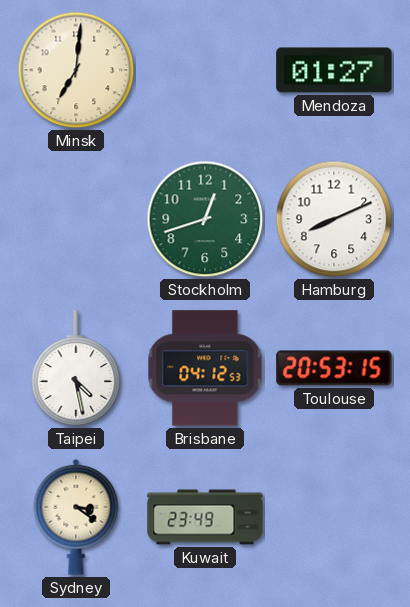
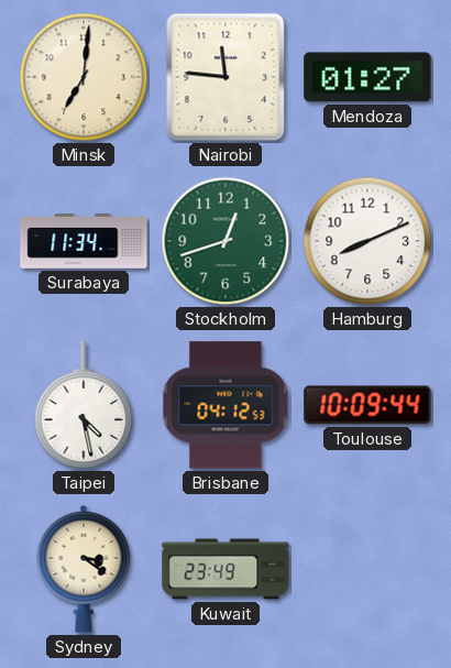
Nairobi: none -> 11:46
Surabaya: none -> 11:34
Toulouse: 20:53 -> 10:09
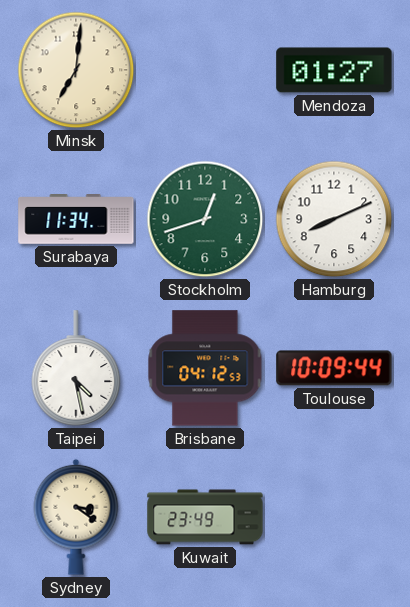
Nairobi: 11:46 -> none
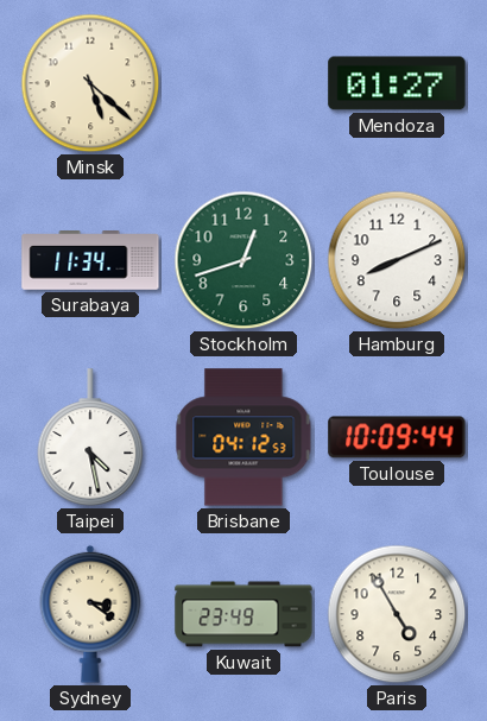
Minsk: 7:01 -> 5:22
Paris: none -> 4:55
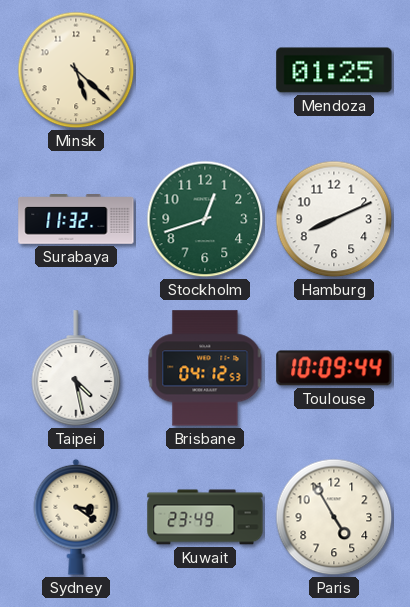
Mendoza: 01:27 -> 01:25
Surabaya: 11:34 -> 11:32
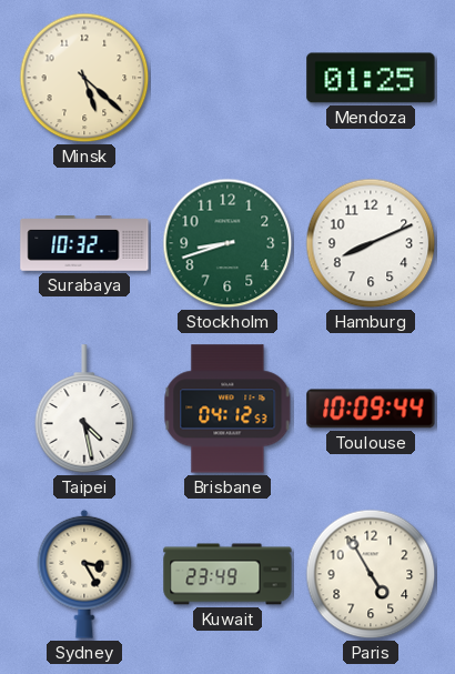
Surabaya: 11:32 -> 10:32
Stockholm: 12:42 -> 8:42
Sydney: 3:21 -> 3:25
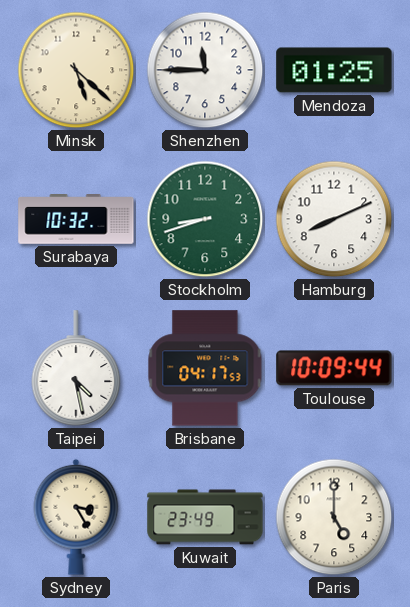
Shenzhen: none -> 11:45
Brisbane: 04:12 -> 04:17
Paris: 4:55 -> 5:00
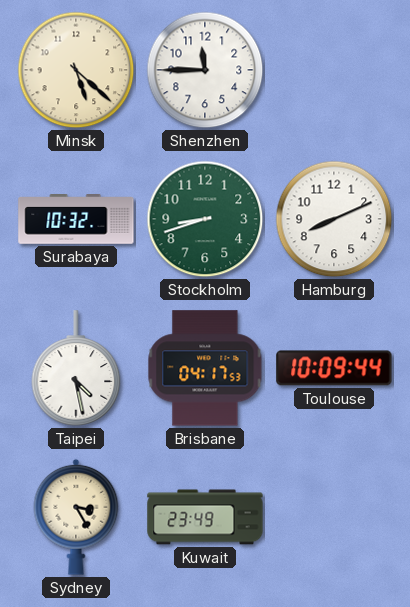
Mendoza: 01:25 -> none
Paris: 5:00 -> none
